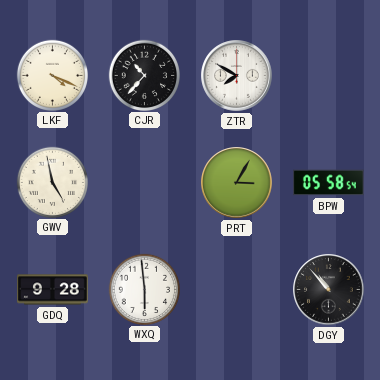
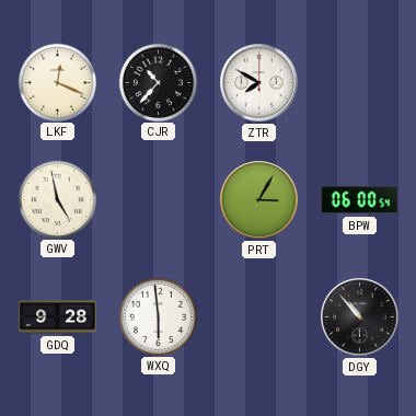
LKF: 4:19 -> 12:19
BPW: 05:58 -> 06:00
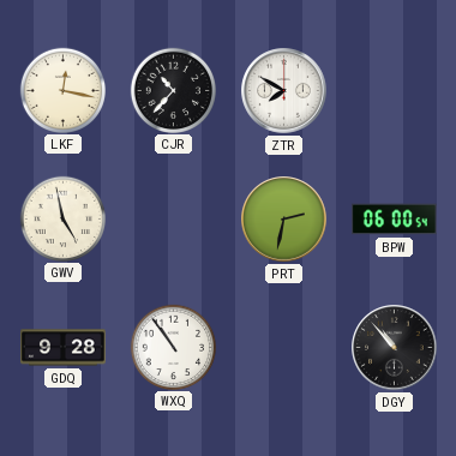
LKF: 12:19 -> 12:17
PRT: 3:05 -> 2:32
WXQ: 5:59 -> 10:54
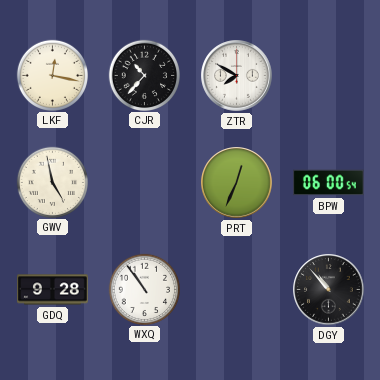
PRT: 2:32 -> 12:34
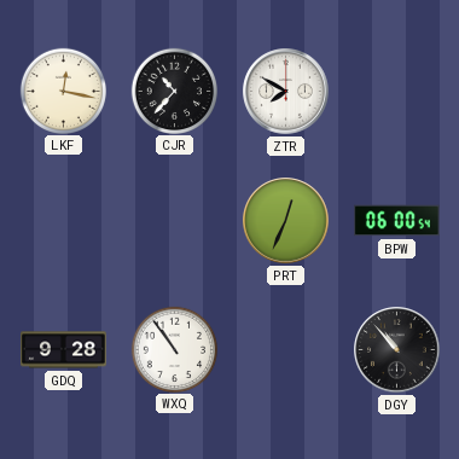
GWV: 4:58 -> none
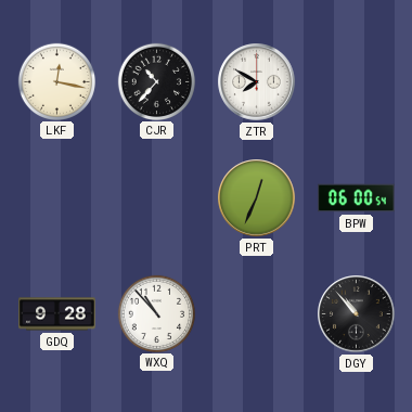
WXQ: 10:54 -> 10:53
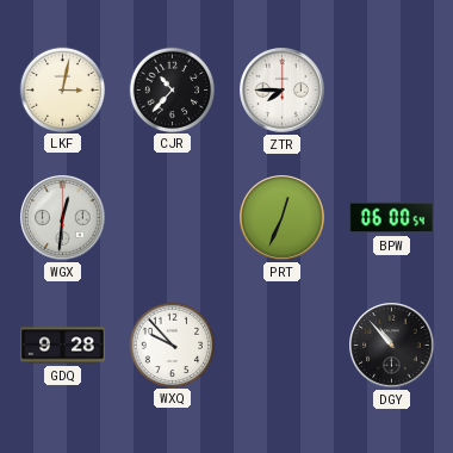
LKF: 12:17 -> 3:02
ZTR: 7:50 -> 7:45
WGX: none -> 12:31
WXQ: 10:53 -> 9:53
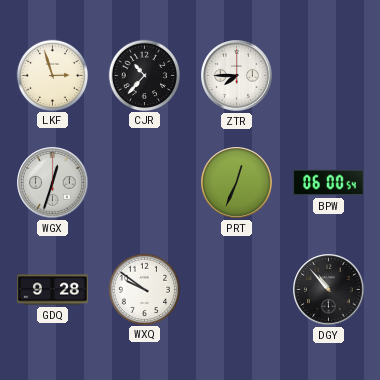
LKF: 3:02 -> 2:57
WGX: 12:31 -> 12:33
WXQ: 9:53 -> 9:51
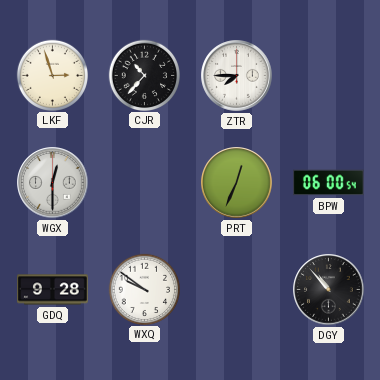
WGX: 12:33 -> 12:30
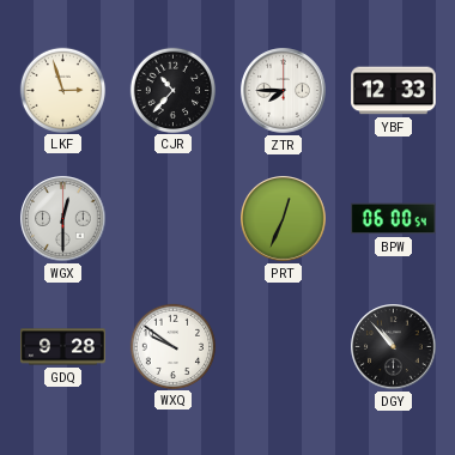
YBF: none -> 12:33
